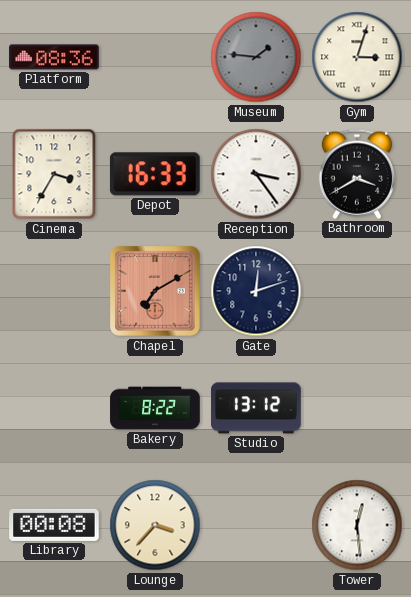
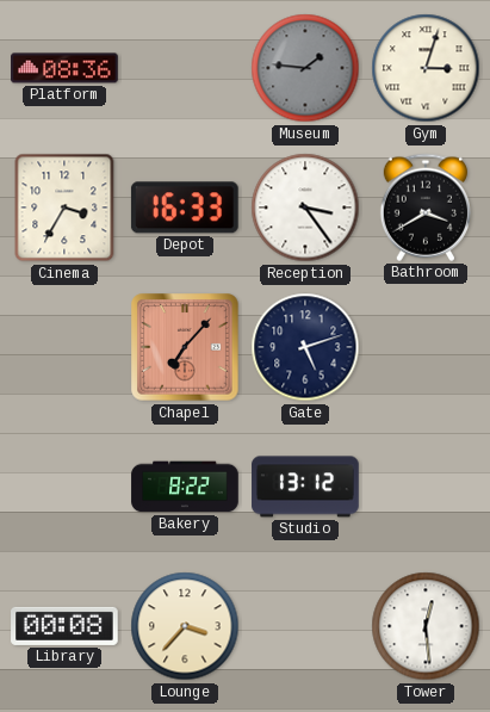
Chapel: 7:10 -> 7:07
Gate: 12:12 -> 5:12
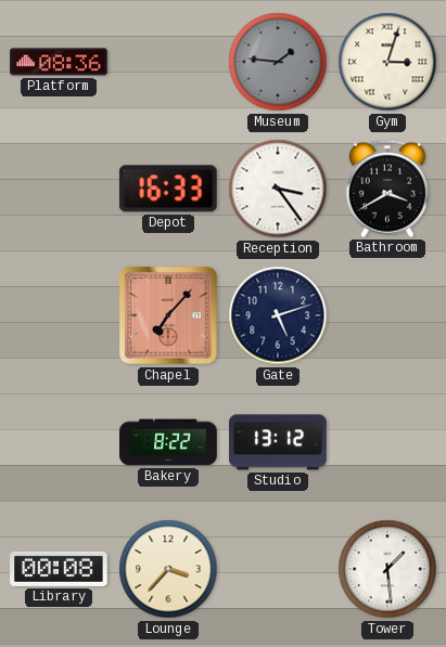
Cinema: 3:35 -> none
Tower: 12:29 -> 1:29
